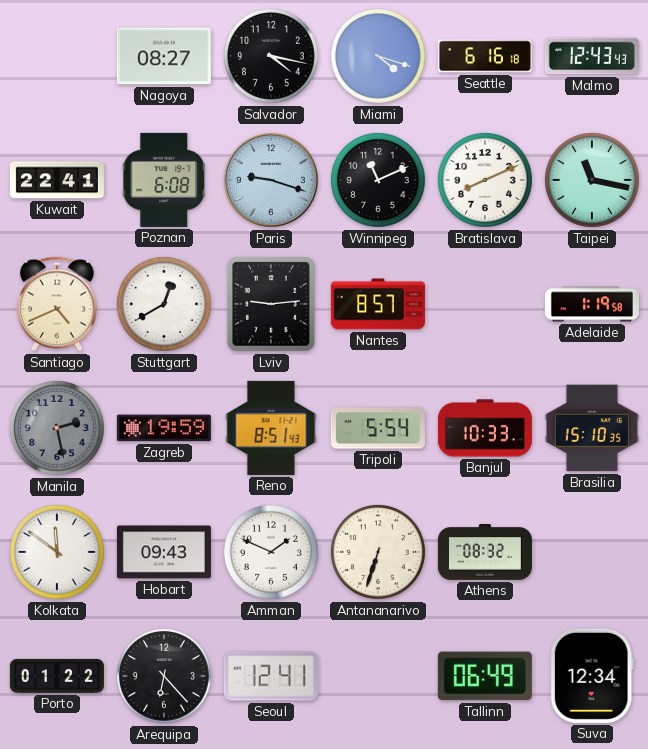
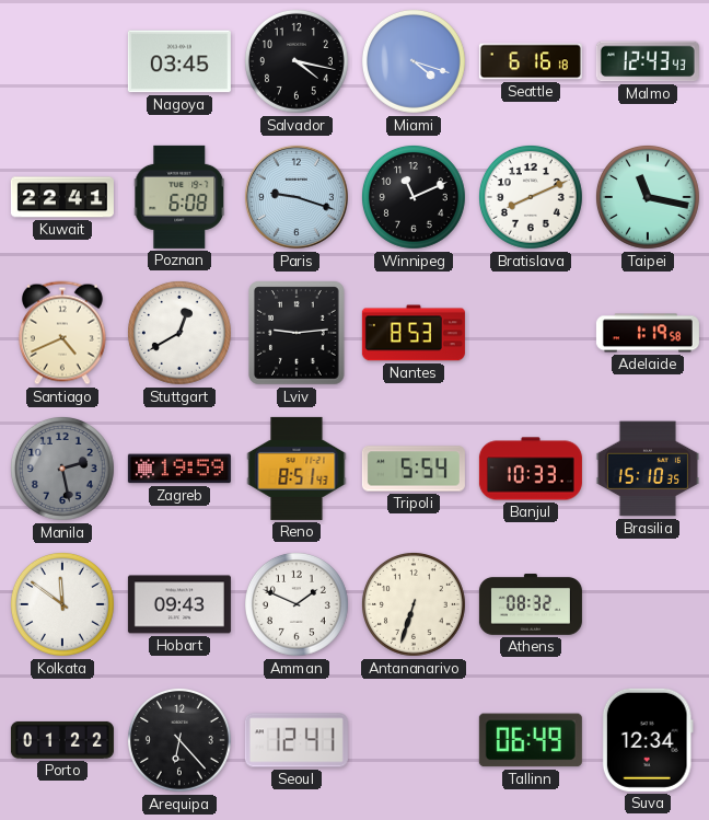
Nagoya: 08:27 -> 03:45
Nantes: 8:57 -> 8:53
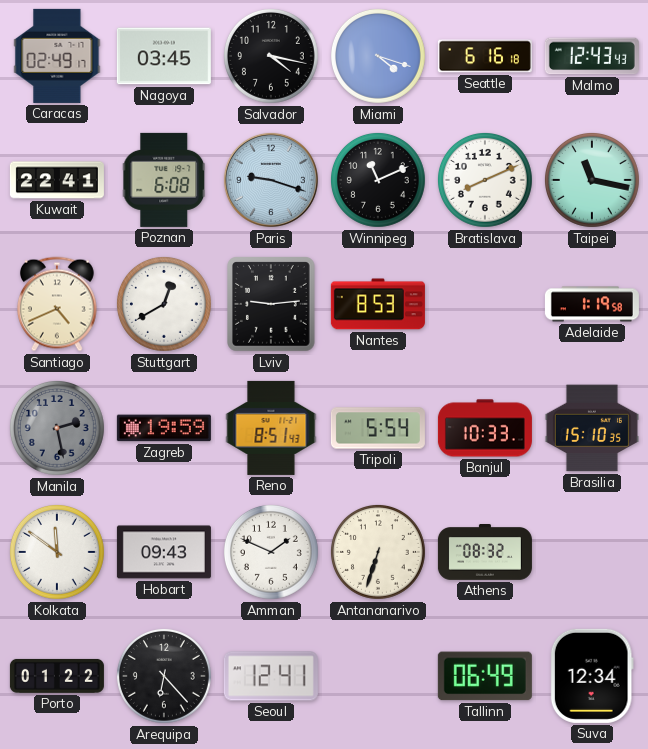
Caracas: none -> 02:49
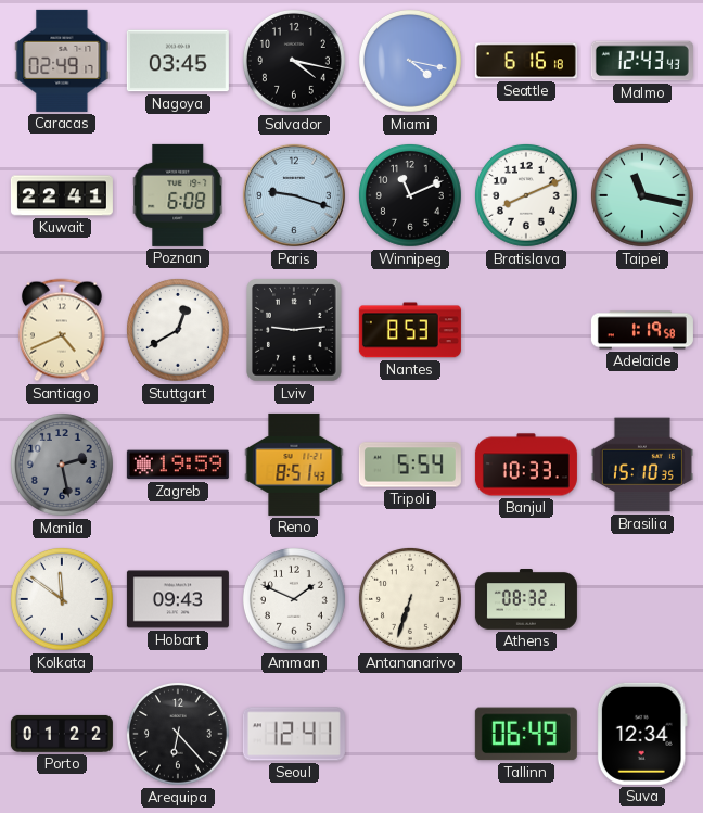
Miami: 4:18 -> 4:17
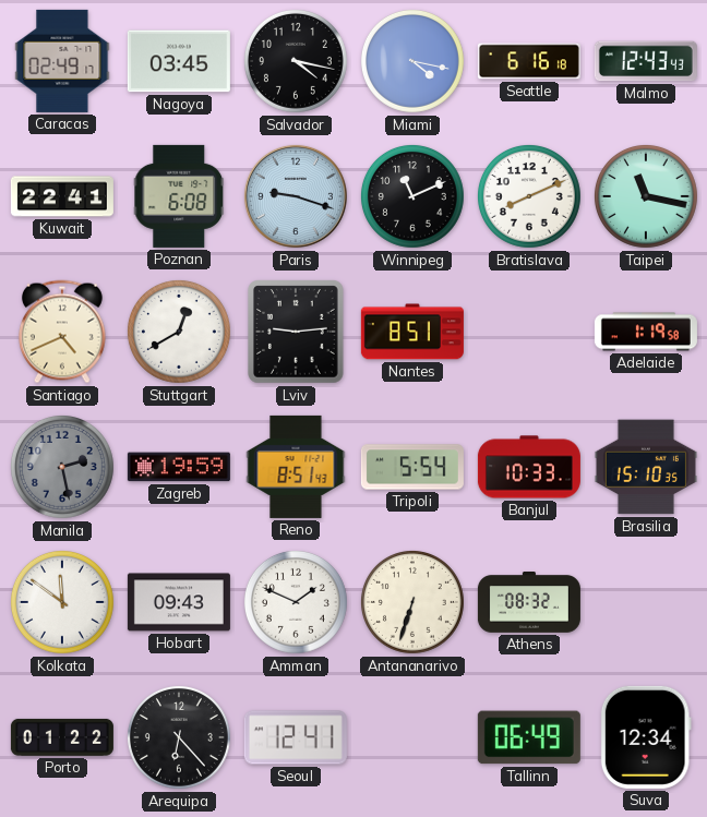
Nantes: 8:53 -> 8:51
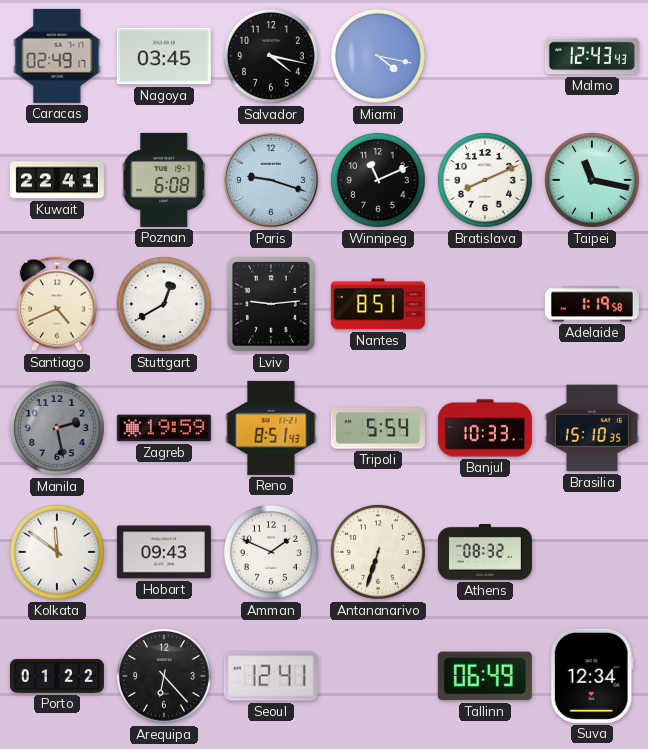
Seattle: 6:16 -> none
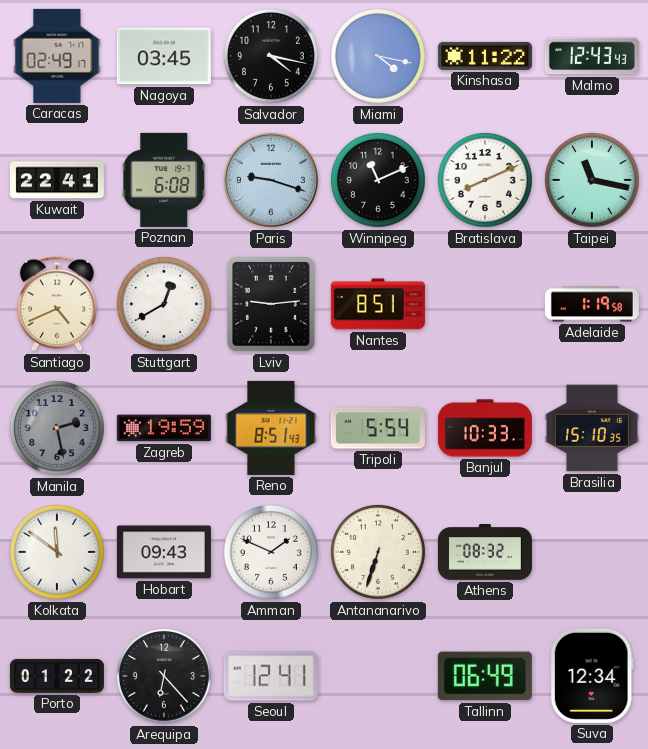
Kinshasa: none -> 11:22
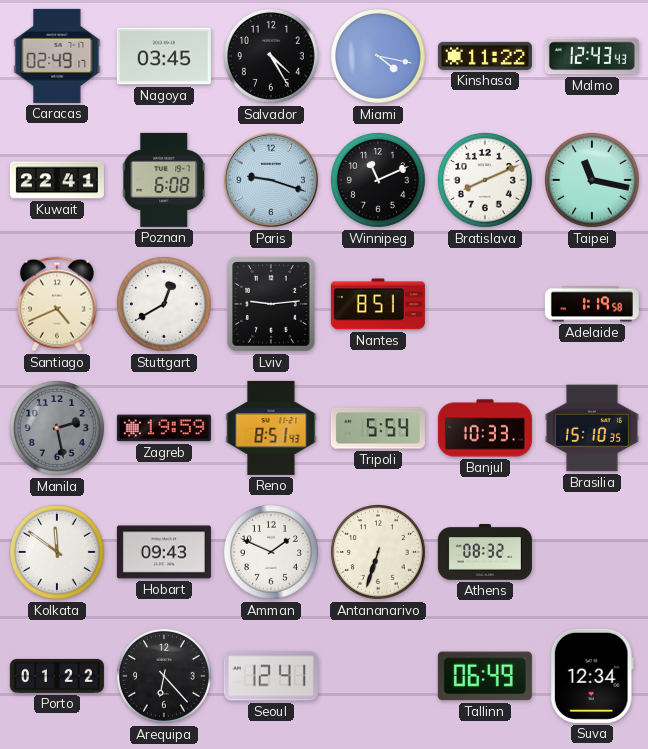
Salvador: 4:17 -> 4:25
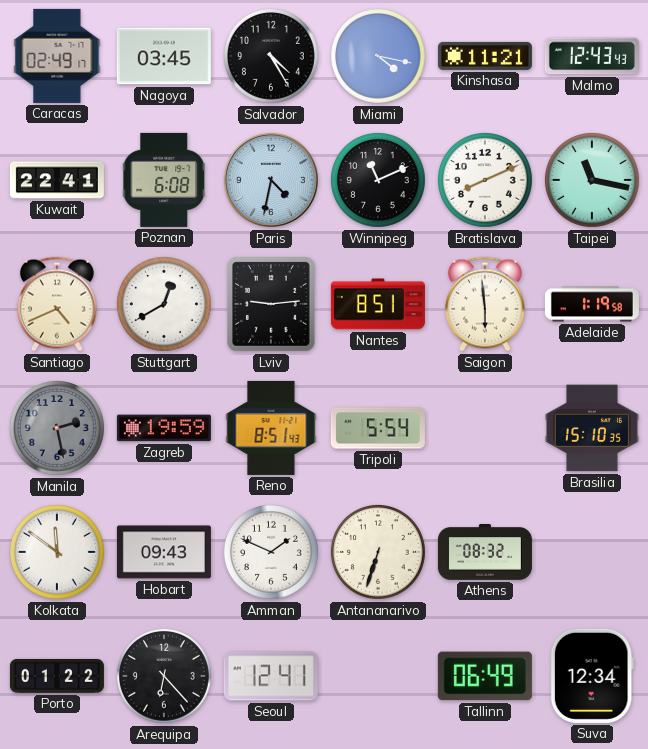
Kinshasa: 11:22 -> 11:21
Paris: 9:18 -> 4:32
Saigon: none -> 5:59
Banjul: 10:33 -> none
